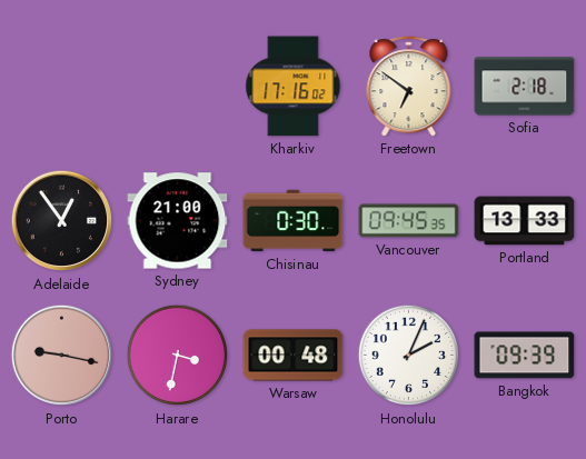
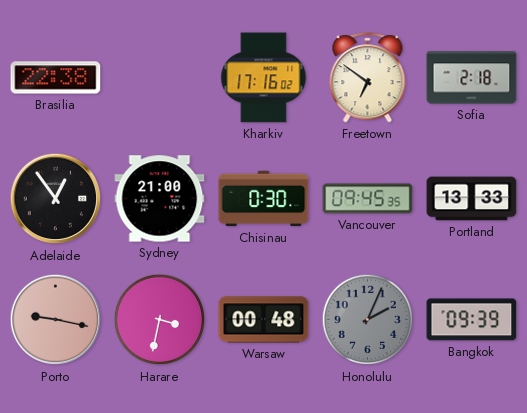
Brasilia: none -> 22:38
Honolulu dial: white -> grey
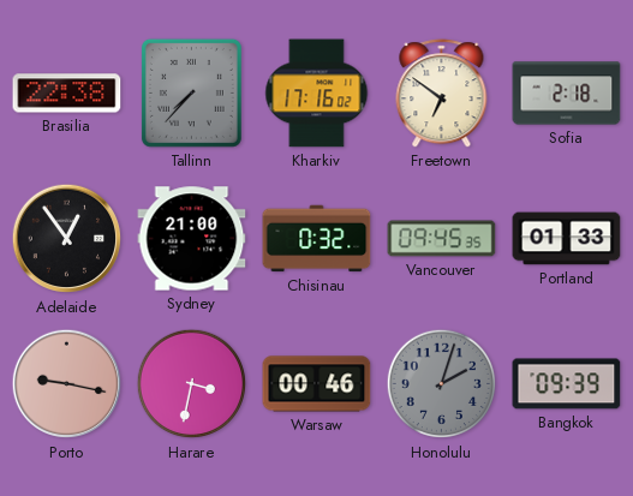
Tallinn: none -> 7:37
Chisinau: 0:30 -> 0:32
Portland: 13:33 -> 01:33
Warsaw: 00:48 -> 00:46
Honolulu: 2:04 -> 2:03
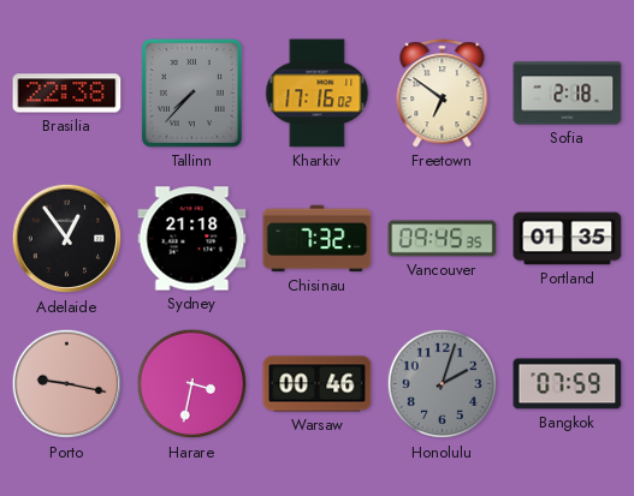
Sydney: 21:00 -> 21:18
Chisinau: 0:32 -> 7:32
Portland: 01:33 -> 01:35
Bangkok: 09:39 -> 07:59
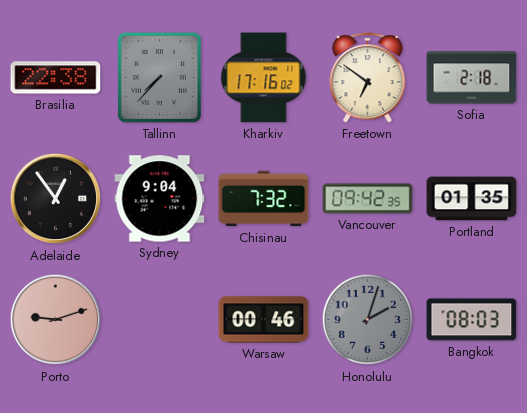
Sydney: 21:18 -> 9:04
Vancouver: 09:45 -> 09:42
Porto: 9:17 -> 9:12
Harare: 3:32 -> none
Bangkok: 07:59 -> 08:03
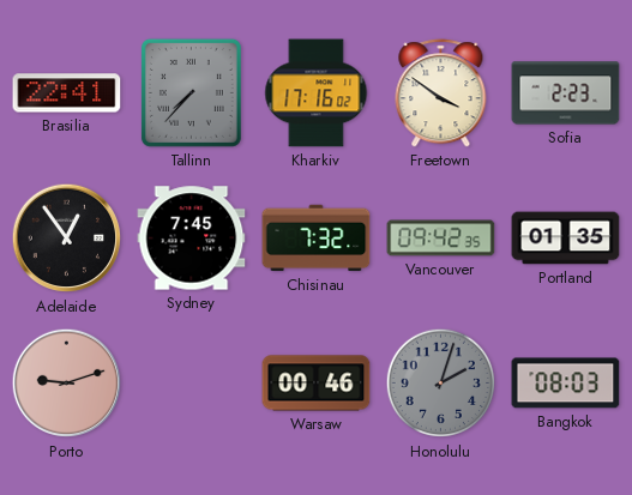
Brasilia: 22:38 -> 22:41
Freetown: 6:51 -> 3:51
Sofia: 2:18 -> 2:23
Sydney: 9:04 -> 7:45
